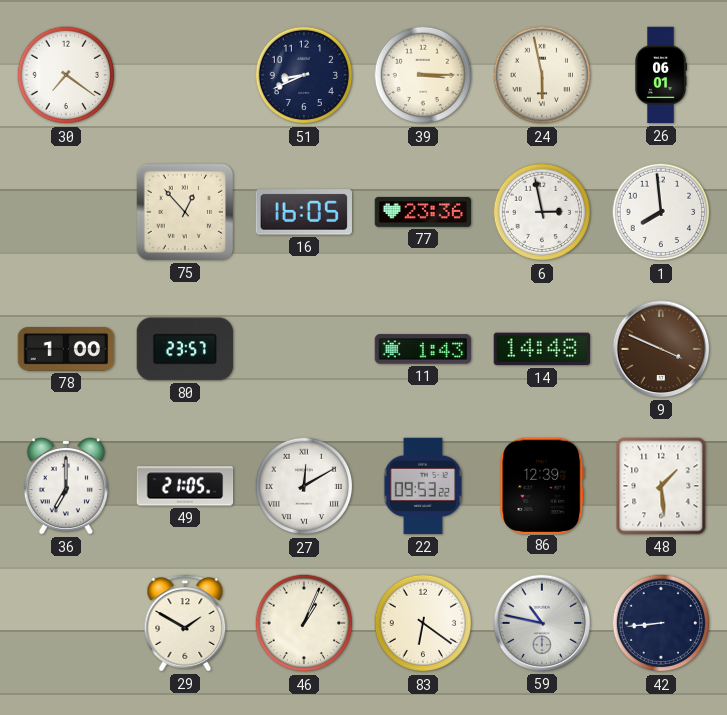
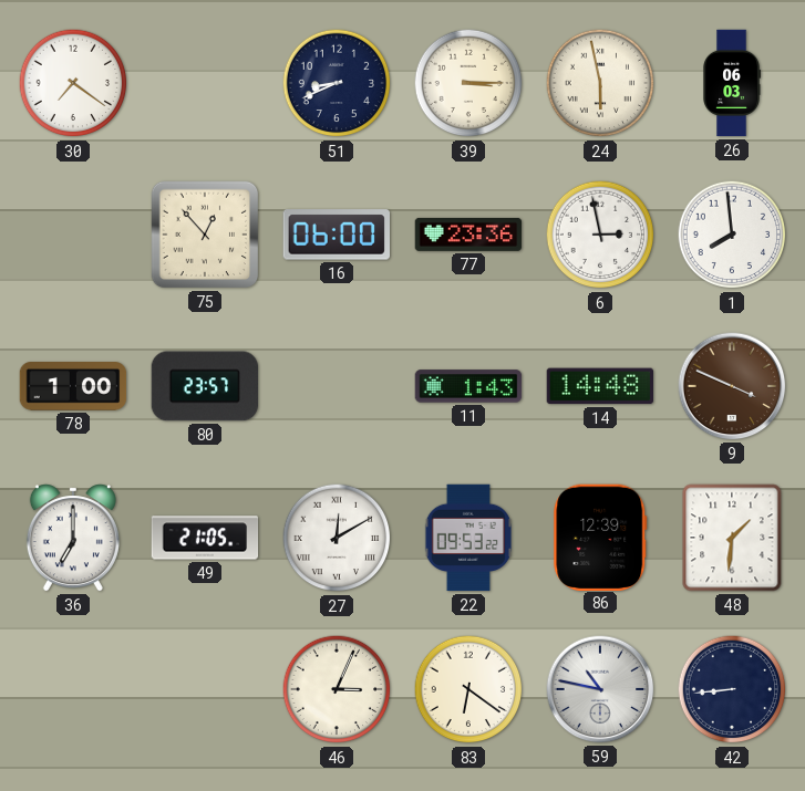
26: 06:01 -> 06:03
16: 16:05 -> 06:00
48: 1:29 -> 1:31
29: 1:50 -> none
46: 1:04 -> 3:04
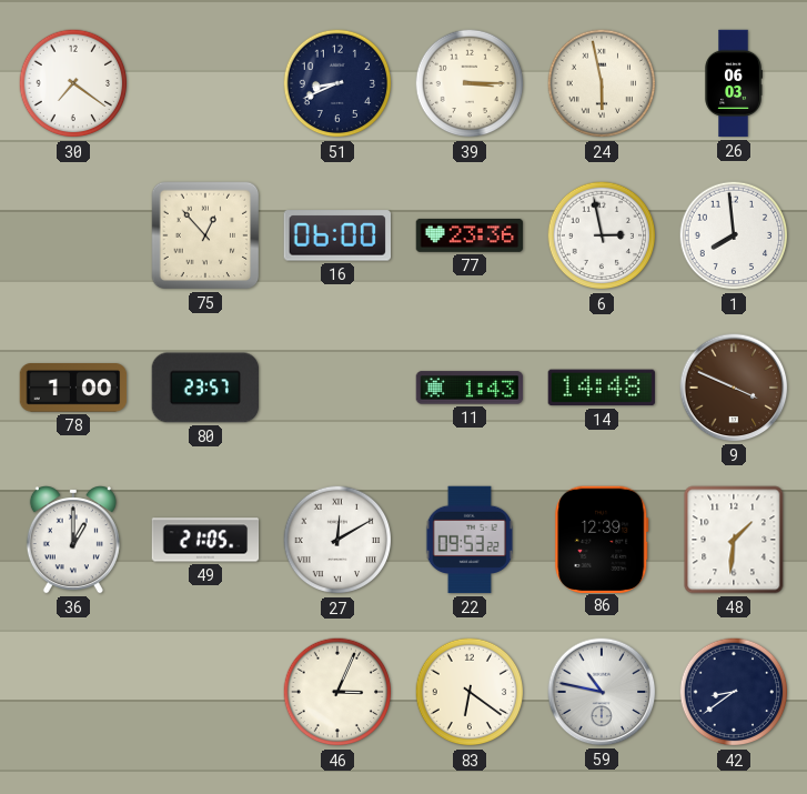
36: 7:00 -> 1:00
42: 8:44 -> 8:39
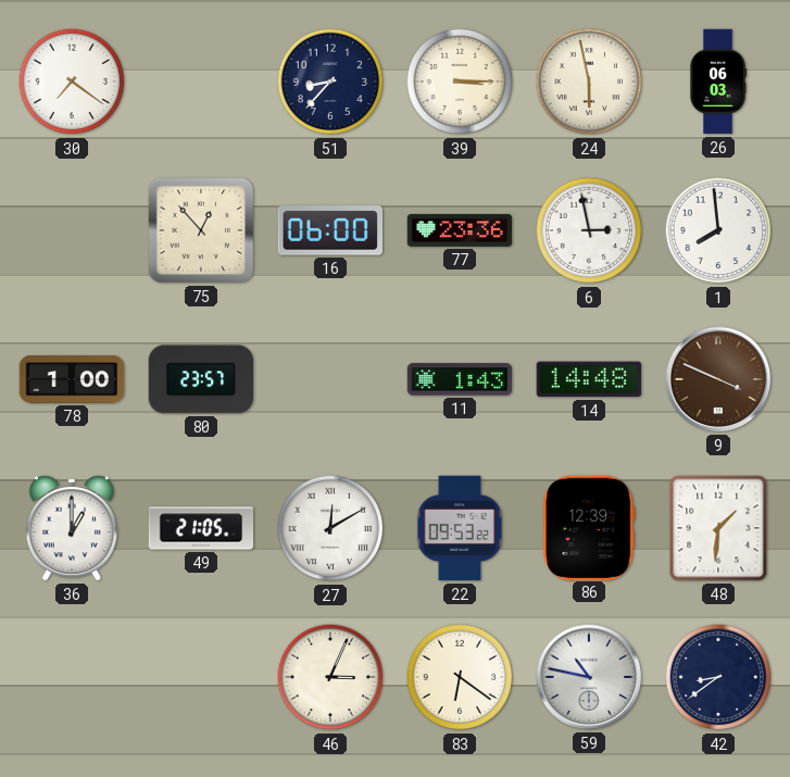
51: 8:41 -> 8:37
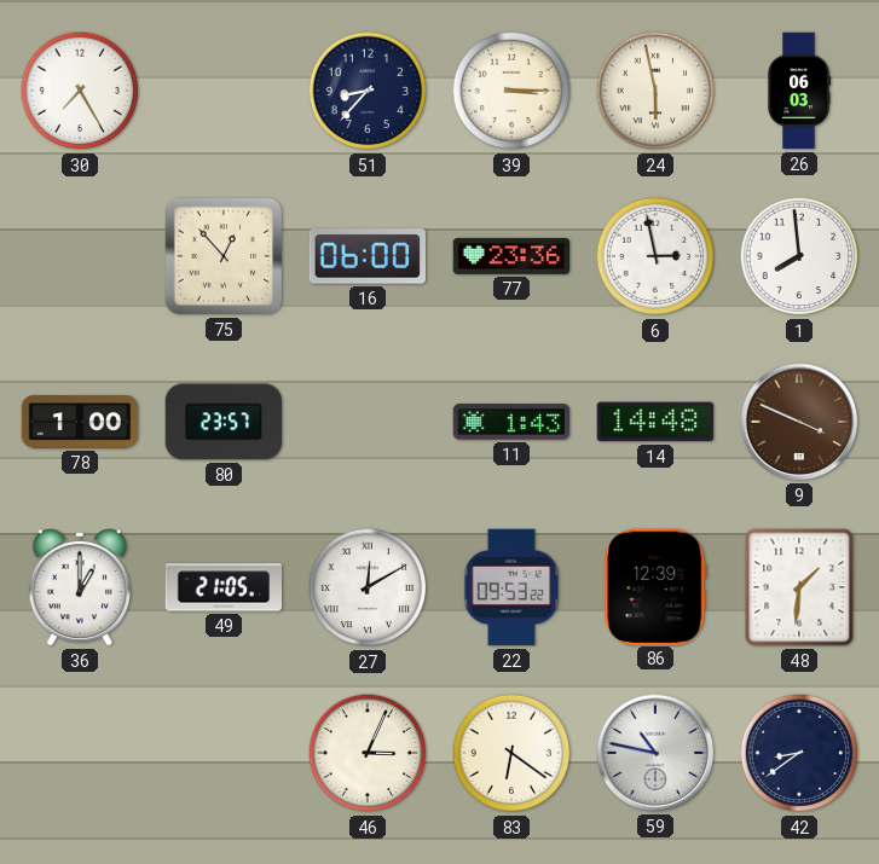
30: 7:21 -> 7:25
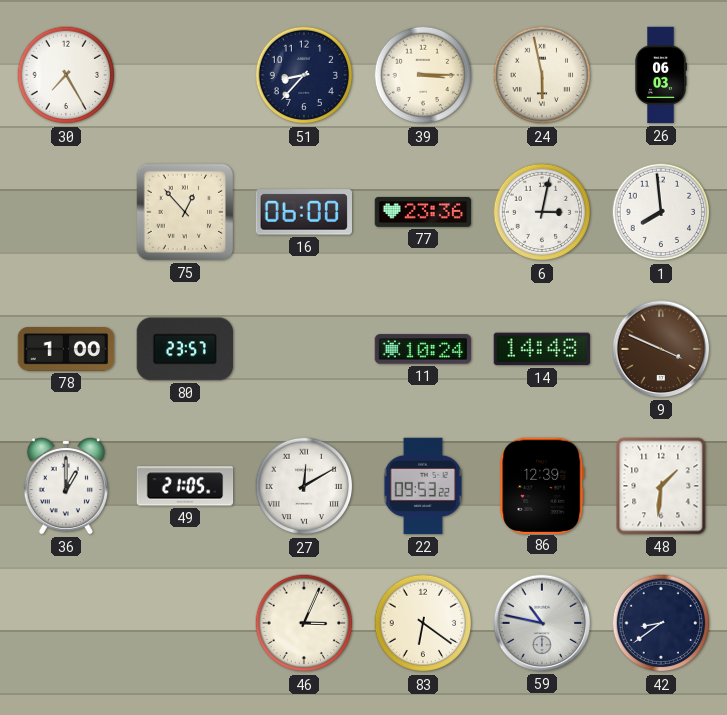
6: 2:58 -> 3:02
11: 1:43 -> 10:24
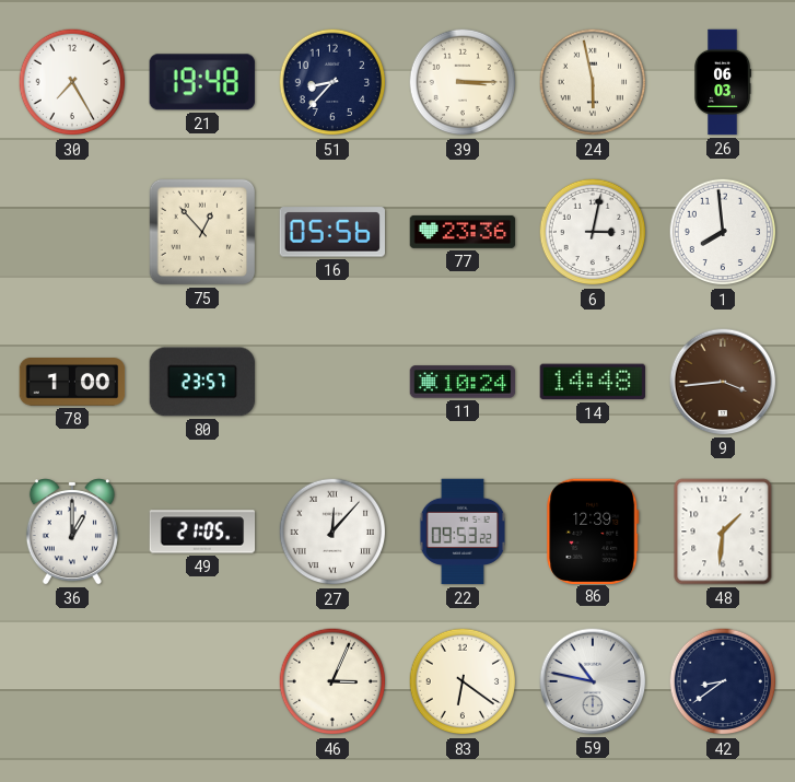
21: none -> 19:48
16: 06:00 -> 05:56
9: 3:49 -> 3:44
27: 12:10 -> 12:07
